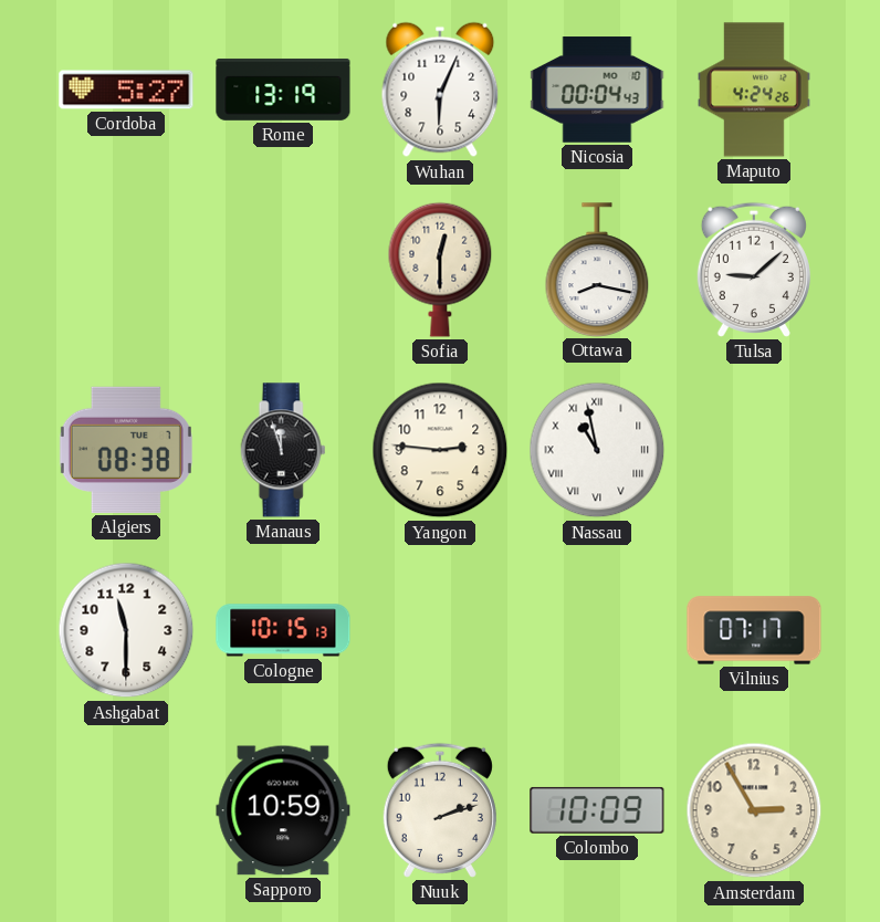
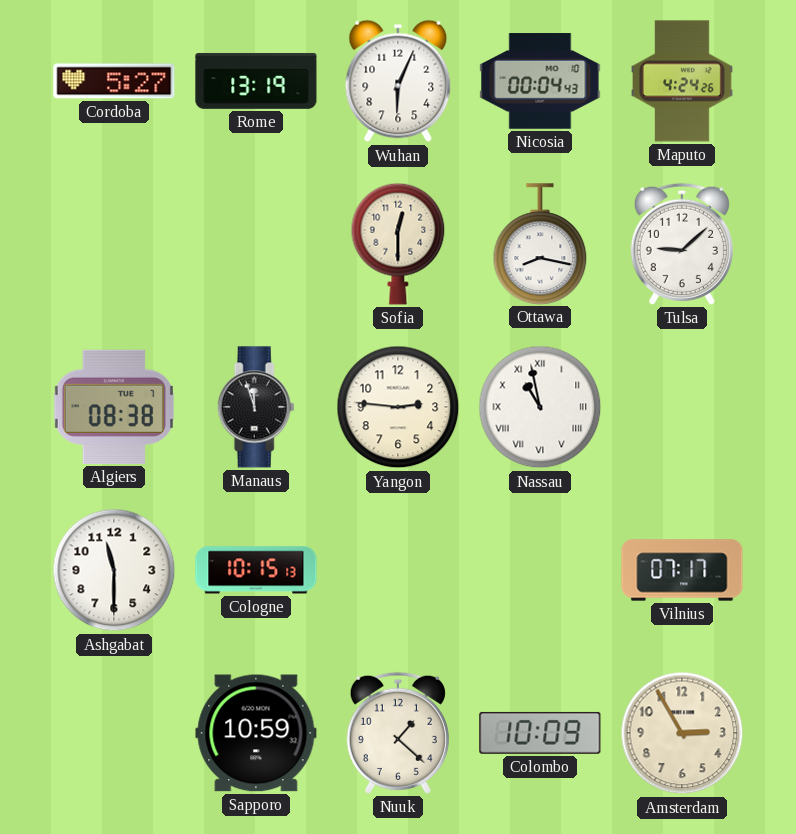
Nuuk: 2:12 -> 1:22
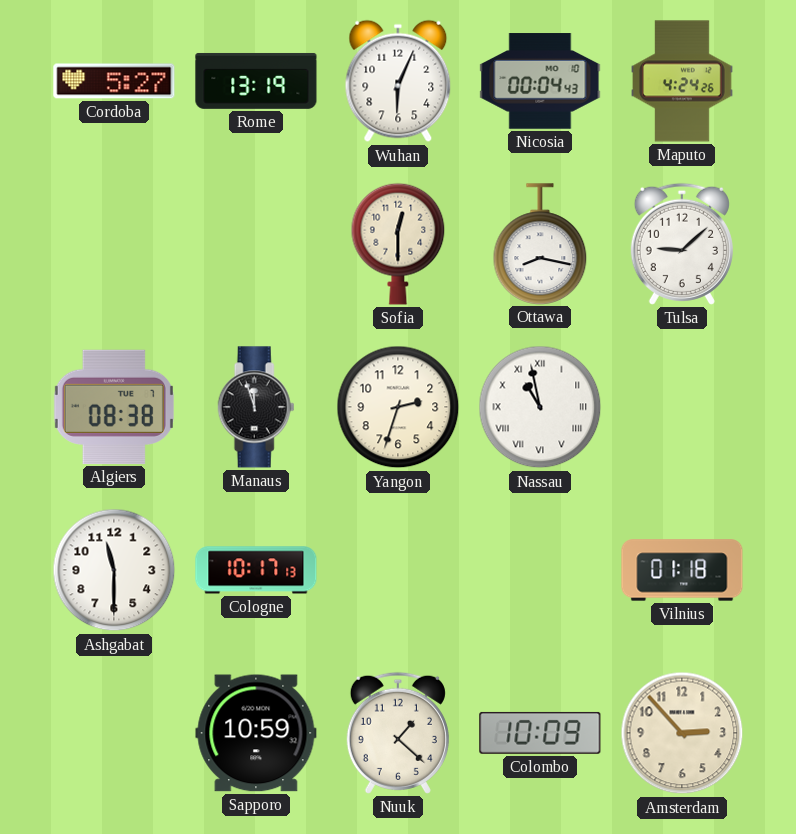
Yangon: 2:46 -> 2:33
Cologne: 10:15 -> 10:17
Vilnius: 07:17 -> 01:18
Amsterdam: 2:55 -> 2:53
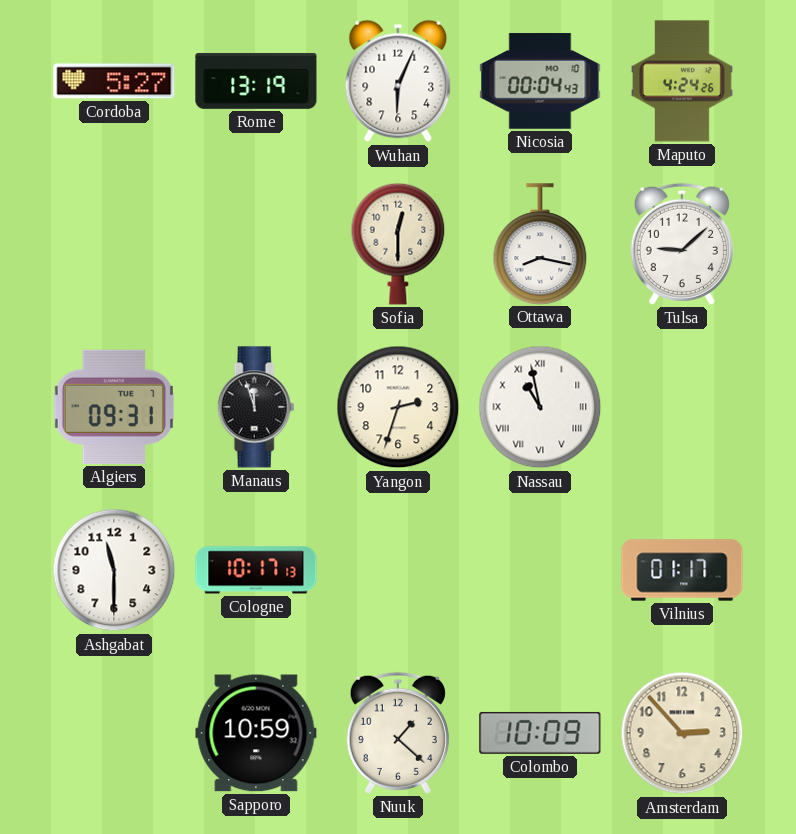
Algiers: 08:38 -> 09:31
Vilnius: 01:18 -> 01:17
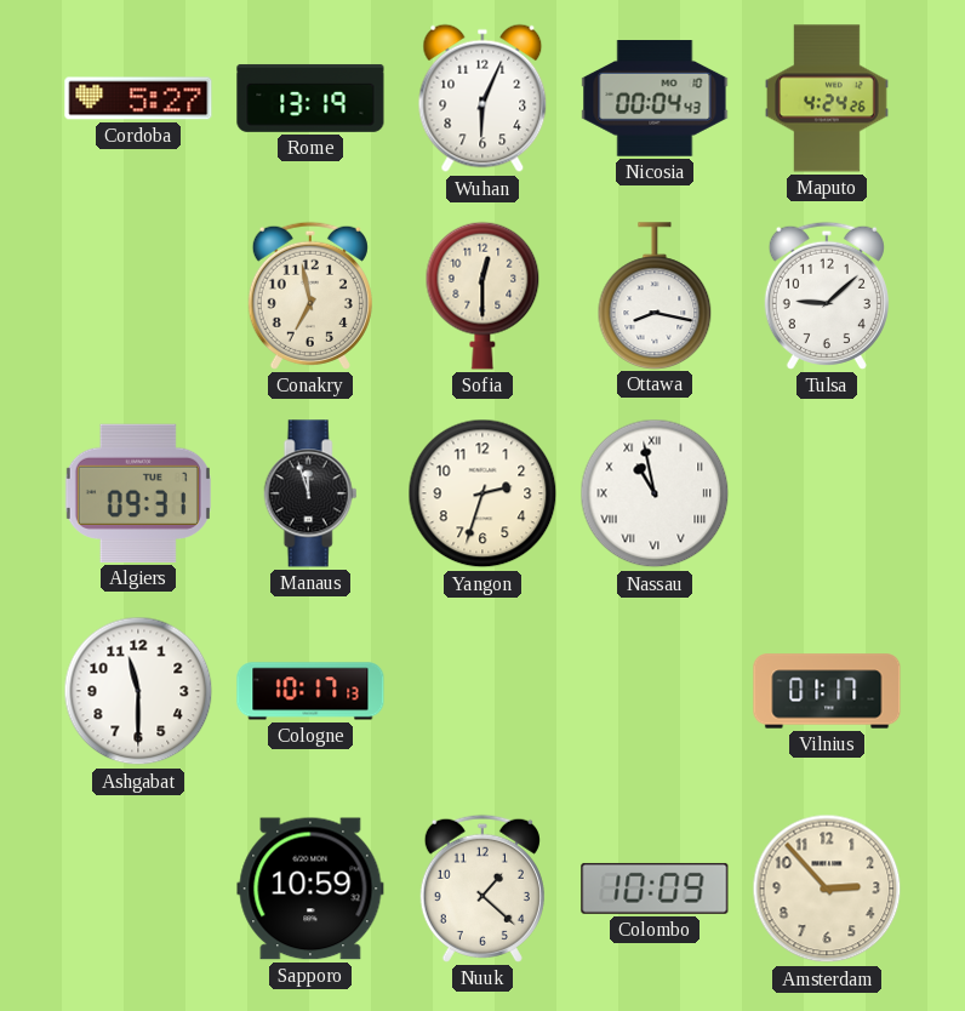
Conakry: none -> 6:58
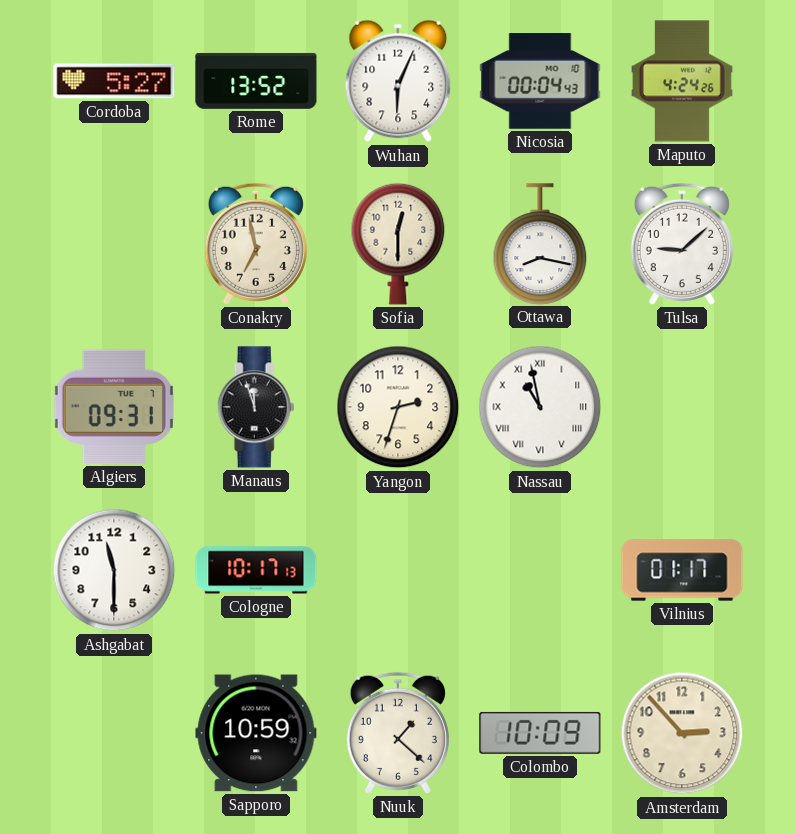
Rome: 13:19 -> 13:52
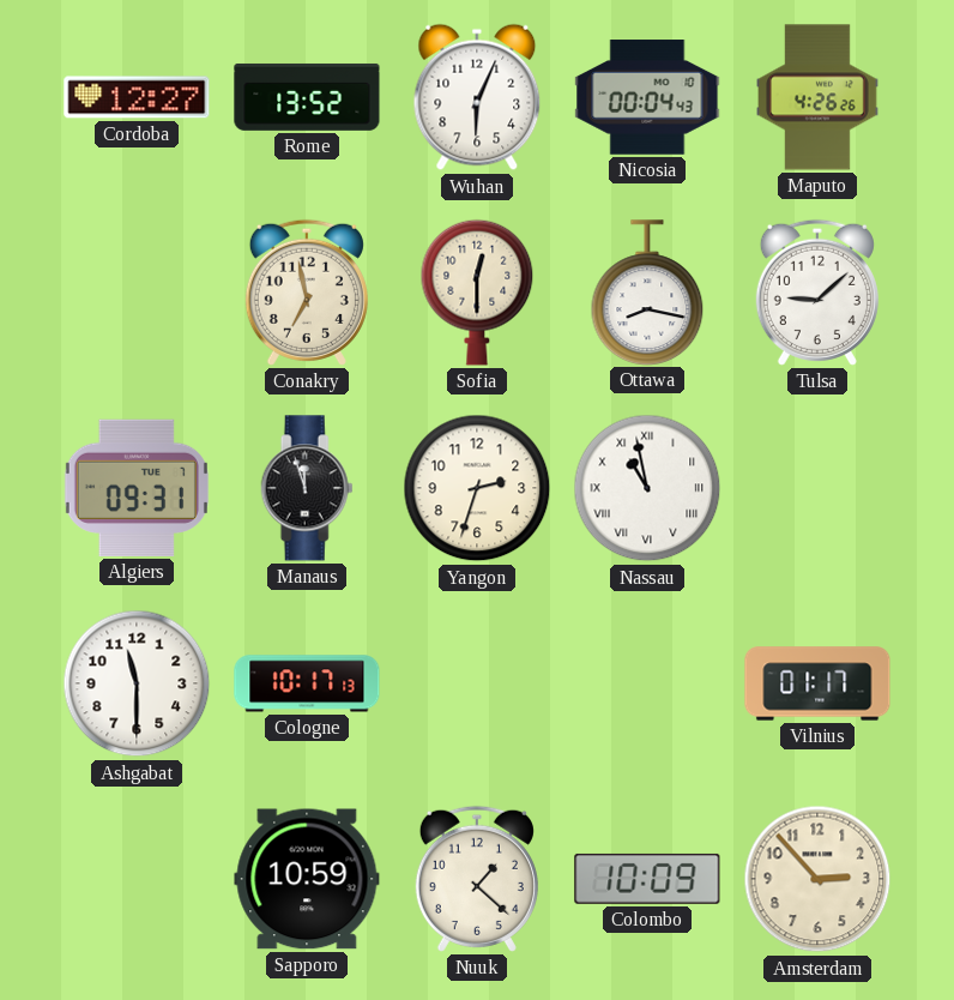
Cordoba: 5:27 -> 12:27
Maputo: 4:24 -> 4:26
